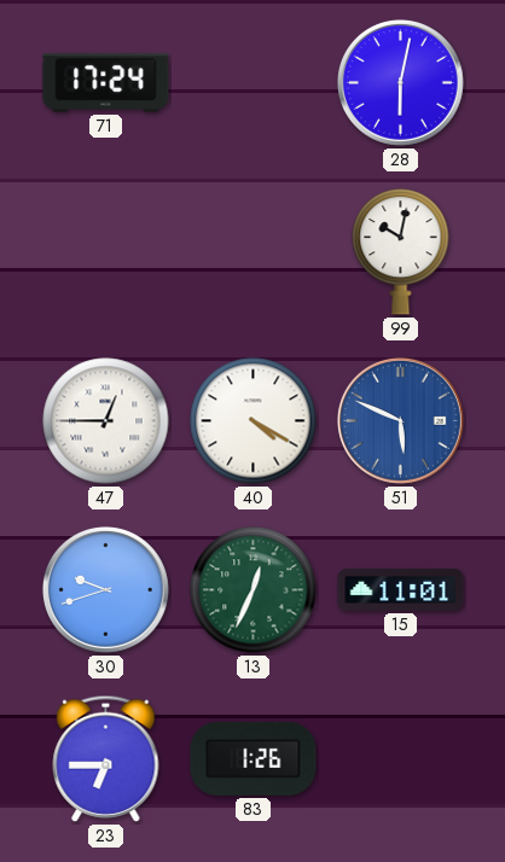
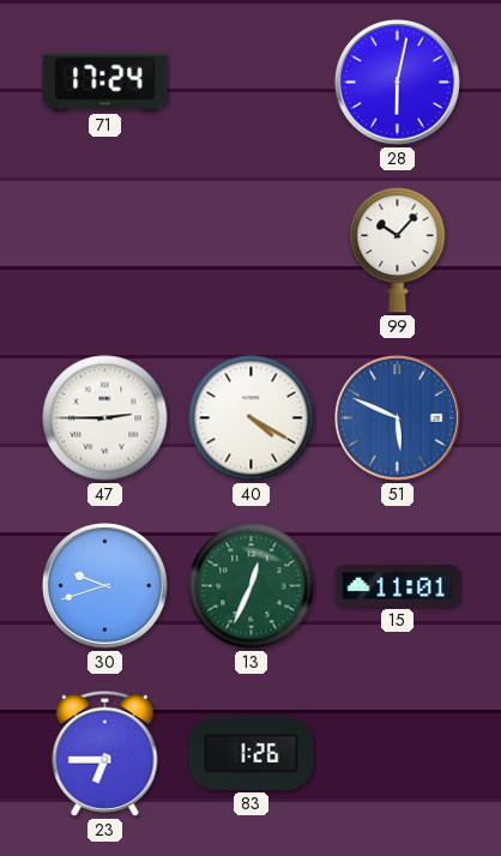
99: 10:02 -> 10:07
47: 12:45 -> 2:45
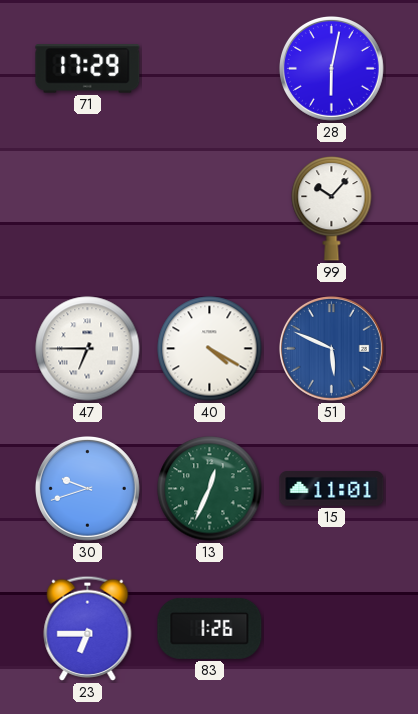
71: 17:24 -> 17:29
47: 2:45 -> 6:45
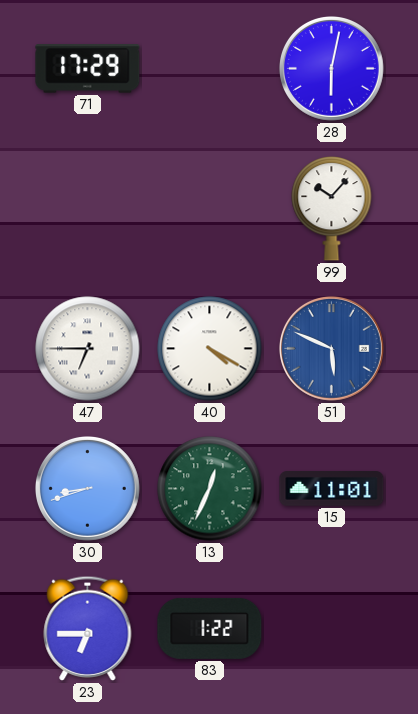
30: 9:42 -> 8:42
83: 1:26 -> 1:22
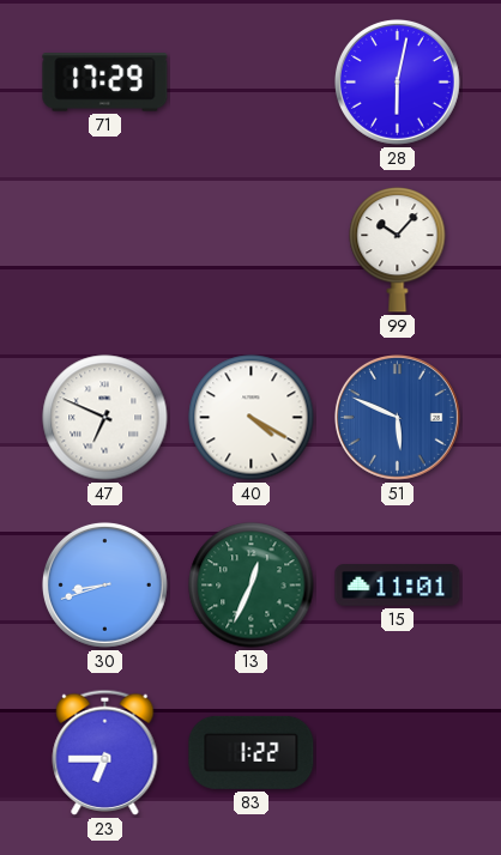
47: 6:45 -> 6:49
